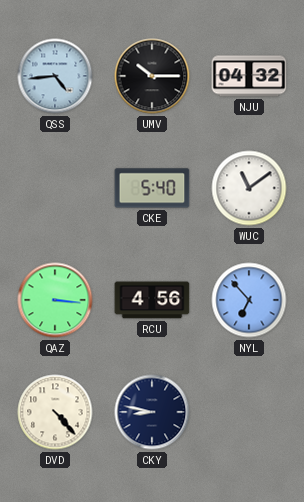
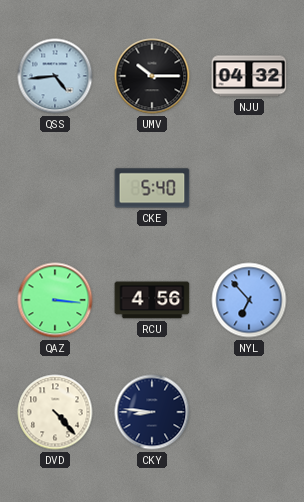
WUC: 11:09 -> none
CKY: 8:47 -> 8:46
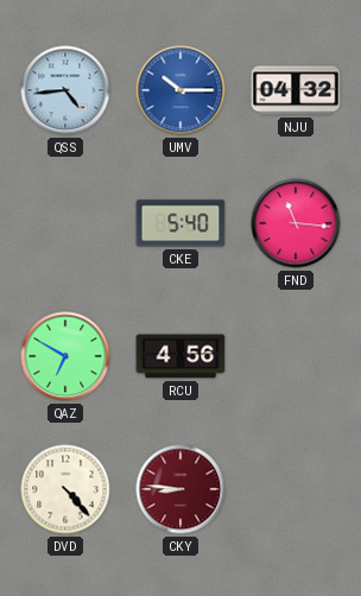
UMV dial: black -> blue
FND: none -> 11:16
QAZ: 3:16 -> 6:50
NYL: 6:53 -> none
CKY dial: navy -> burgundy
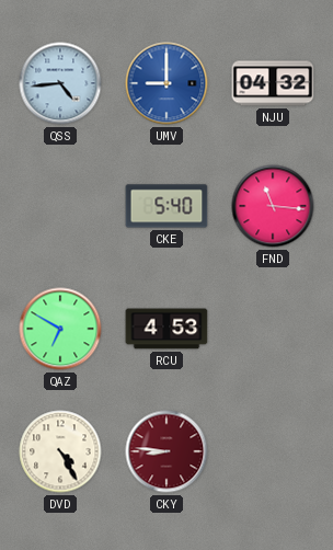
UMV: 10:15 -> 9:00
RCU: 4:56 -> 4:53
DVD: 4:23 -> 4:25
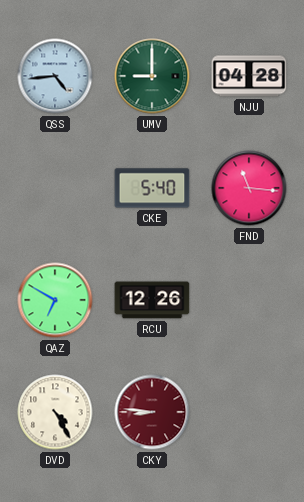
UMV dial: blue -> green
NJU: 04:32 -> 04:28
RCU: 4:53 -> 12:26
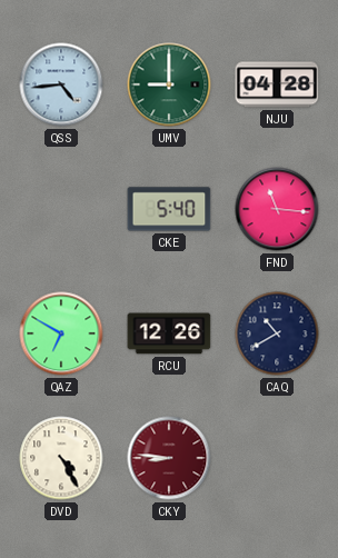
CAQ: none -> 10:40
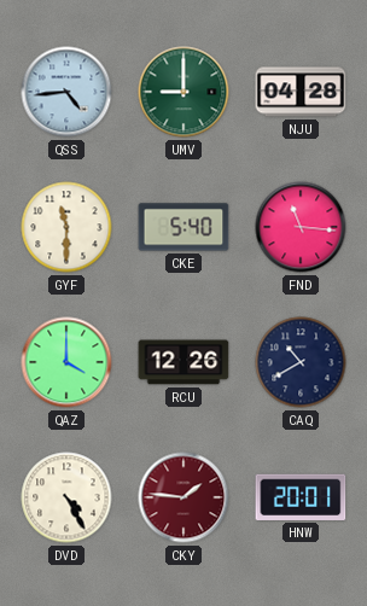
GYF: none -> 11:30
QAZ: 6:50 -> 4:00
CKY: 8:46 -> 1:46
HNW: none -> 20:01
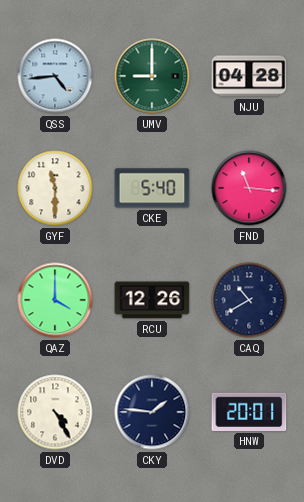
CKY dial: burgundy -> navy
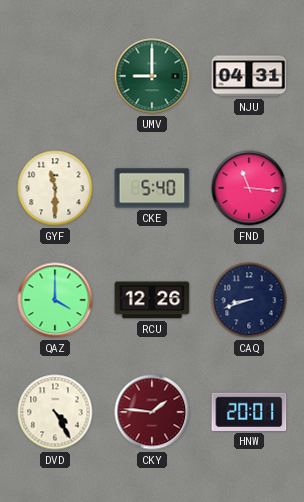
QSS: 4:44 -> none
NJU: 04:28 -> 04:31
CAQ: 10:40 -> 8:42
CKY dial: navy -> burgundy
